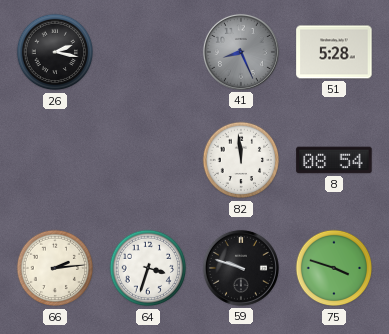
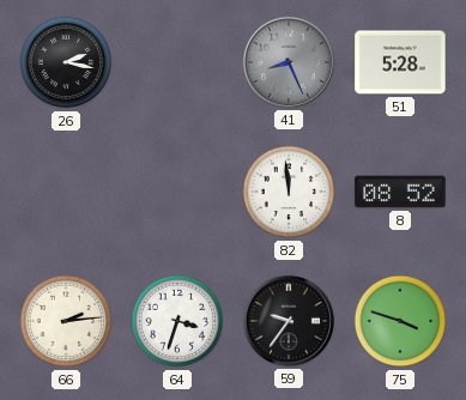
8: 08:54 -> 08:52
59: 9:48 -> 9:36
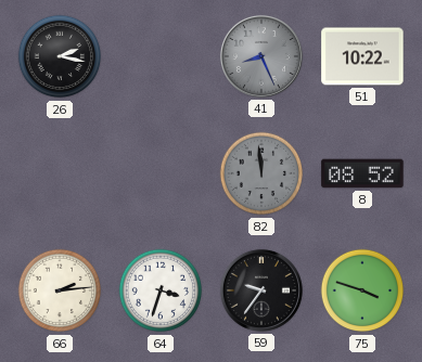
51: 5:28 -> 10:22
82 dial: white -> grey
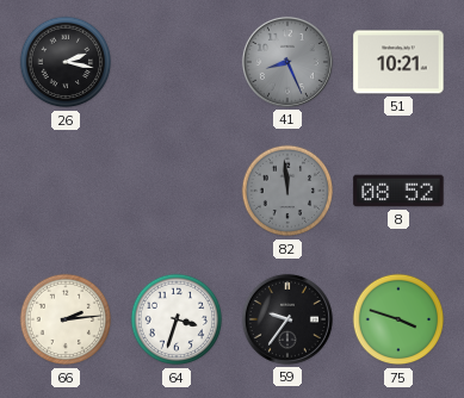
51: 10:22 -> 10:21
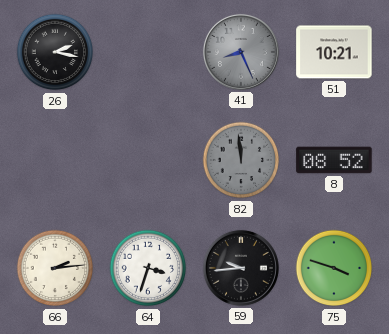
59: 9:36 -> 9:44
